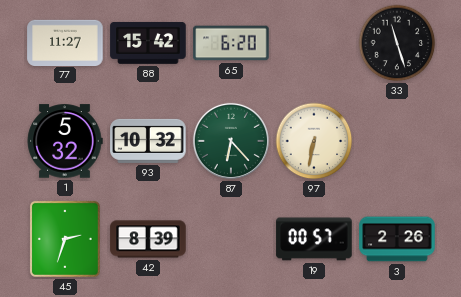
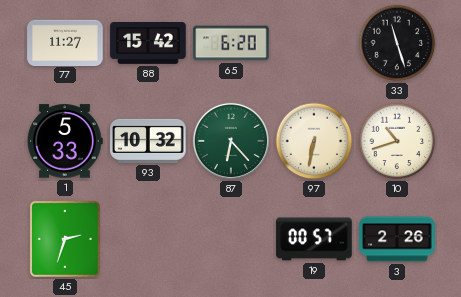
1: 5:32 -> 5:33
10: none -> 10:42
42: 8:39 -> none
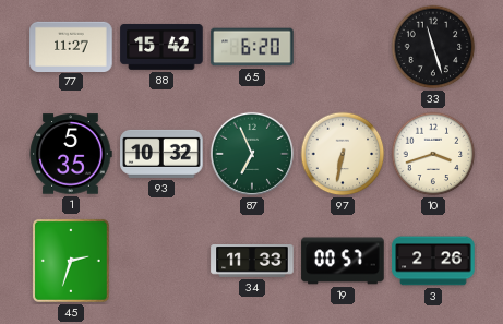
1: 5:33 -> 5:35
87: 6:23 -> 6:56
10: 10:42 -> 3:42
34: none -> 11:33
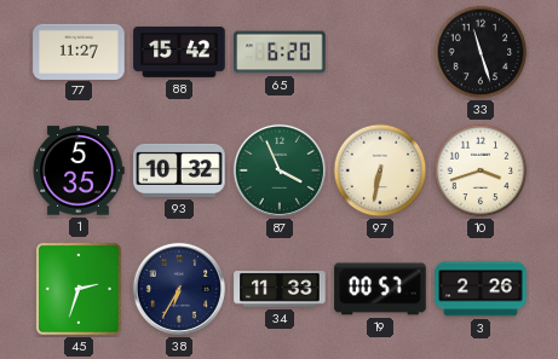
87: 6:56 -> 3:56
38: none -> 6:35
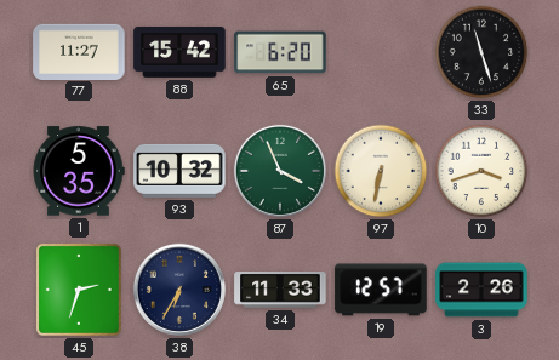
19: 00:57 -> 12:57
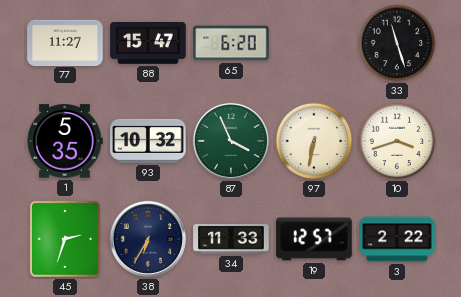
88: 15:42 -> 15:47
3: 2:26 -> 2:22
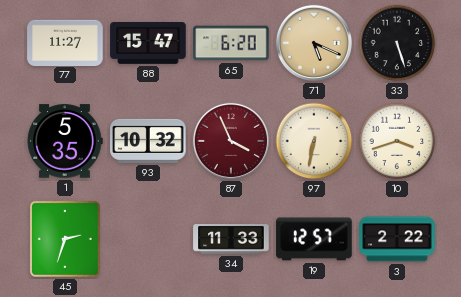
71: none -> 5:19
33: 11:27 -> 5:27
87 dial: green -> burgundy
38: 6:35 -> none
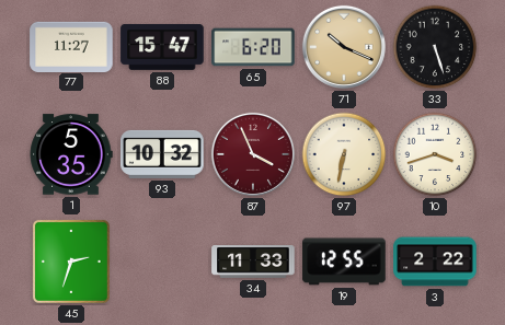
71: 5:19 -> 10:19
19: 12:57 -> 12:55
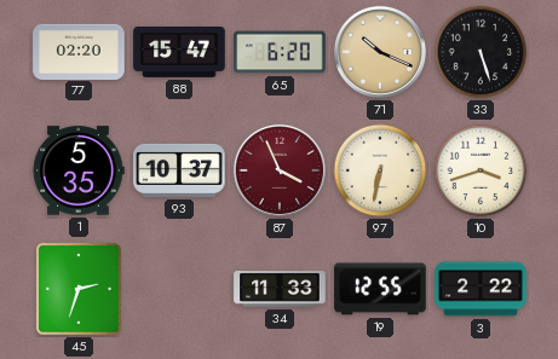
77: 11:27 -> 02:20
93: 10:32 -> 10:37
